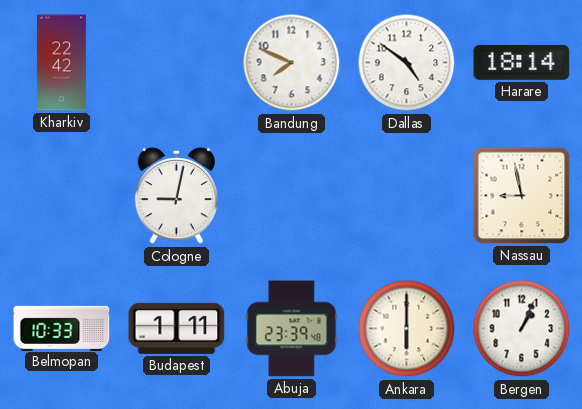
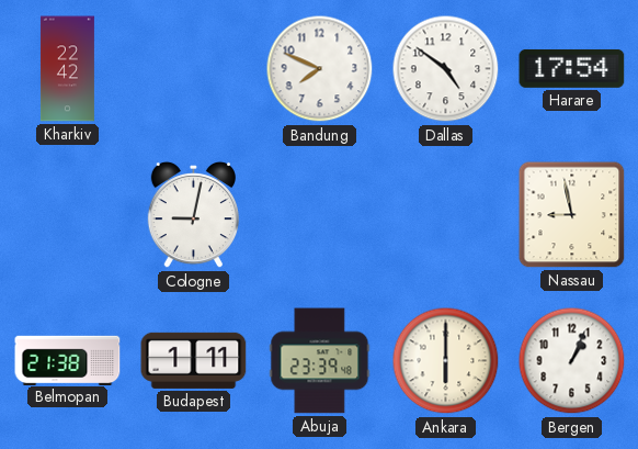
Harare: 18:14 -> 17:54
Belmopan: 10:33 -> 21:38
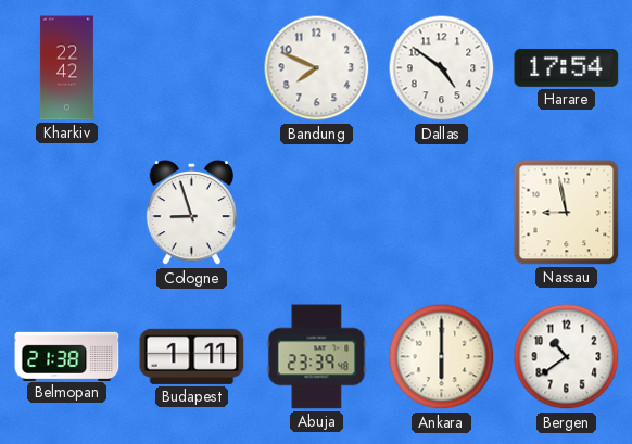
Cologne: 9:02 -> 8:57
Bergen: 1:04 -> 10:39
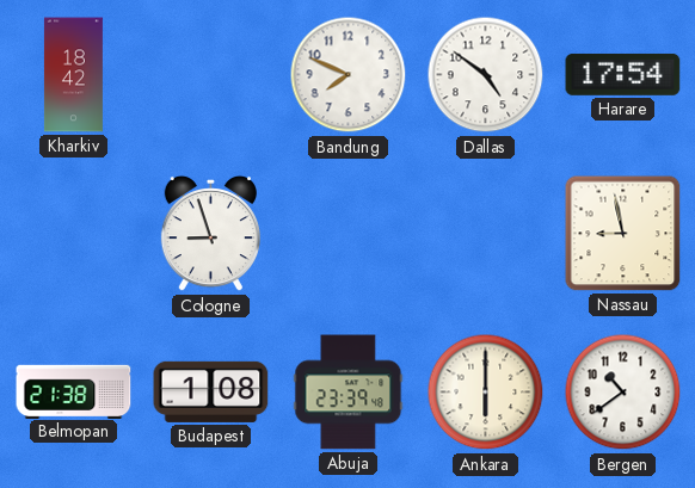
Kharkiv: 22:42 -> 18:42
Budapest: 1:11 -> 1:08
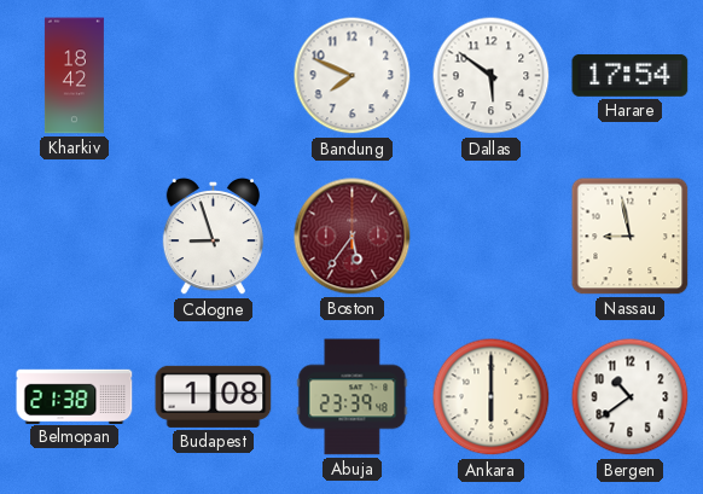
Dallas: 4:51 -> 5:51
Boston: none -> 5:36
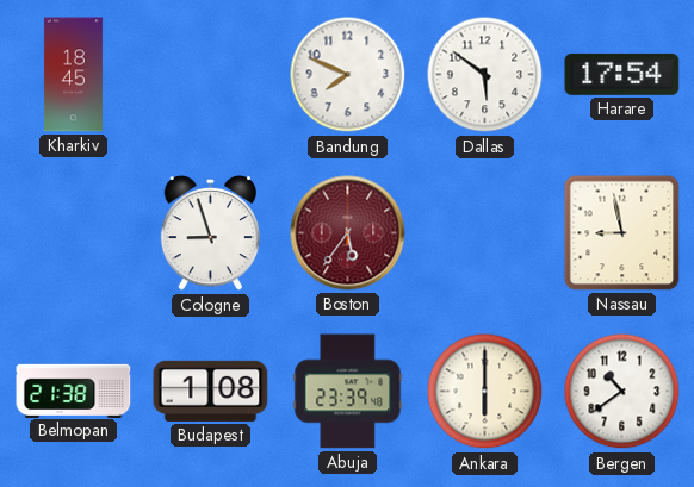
Kharkiv: 18:42 -> 18:45
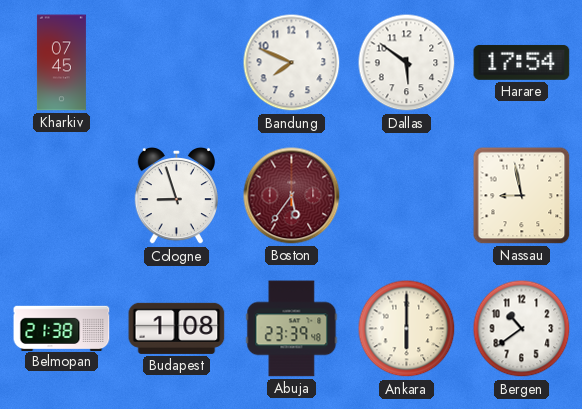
Kharkiv: 18:45 -> 07:45
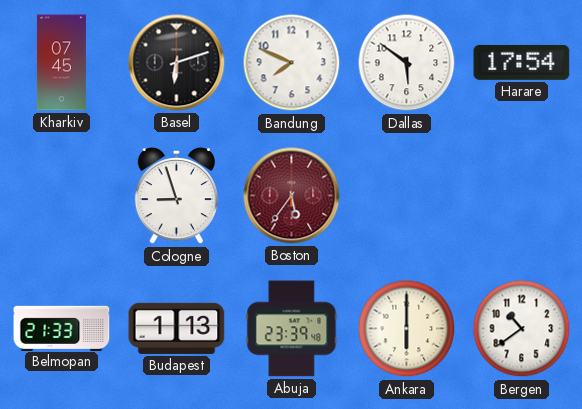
Basel: none -> 6:12
Nassau: 8:58 -> none
Belmopan: 21:38 -> 21:33
Budapest: 1:08 -> 1:13
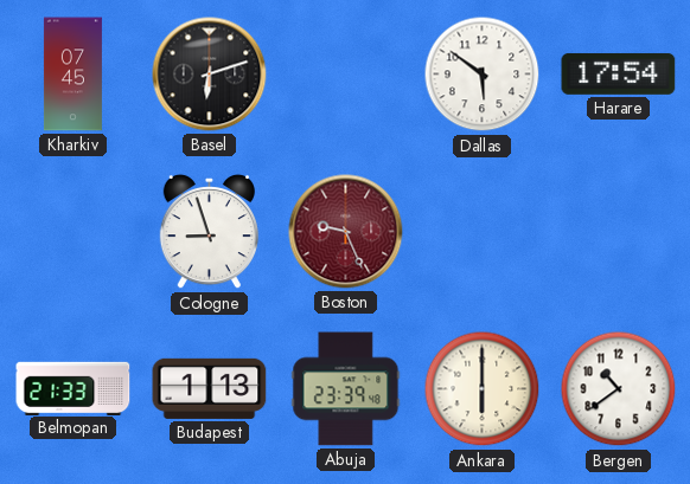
Bandung: 7:49 -> none
Boston: 5:36 -> 9:26
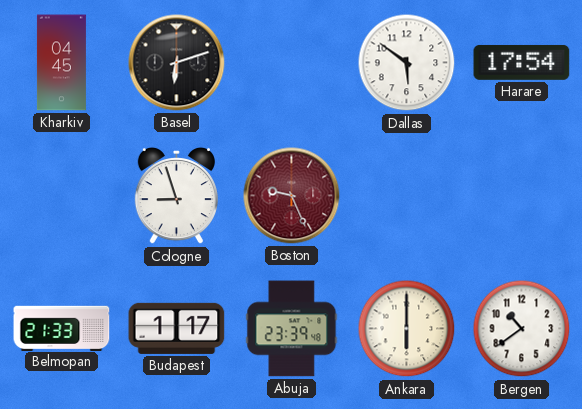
Kharkiv: 07:45 -> 04:45
Budapest: 1:13 -> 1:17
